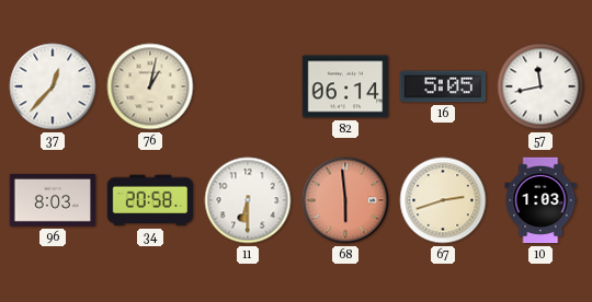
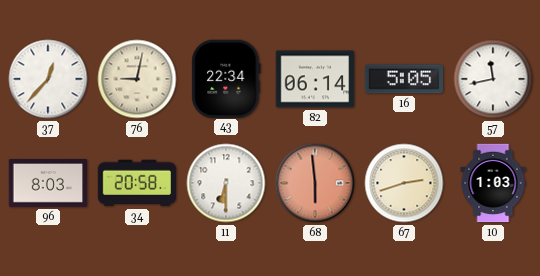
76: 1:02 -> 9:02
43: none -> 22:34
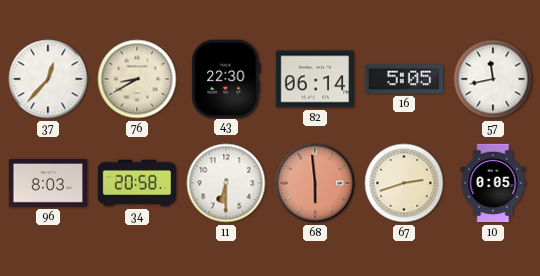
76: 9:02 -> 8:40
43: 22:34 -> 22:30
10: 1:03 -> 0:05
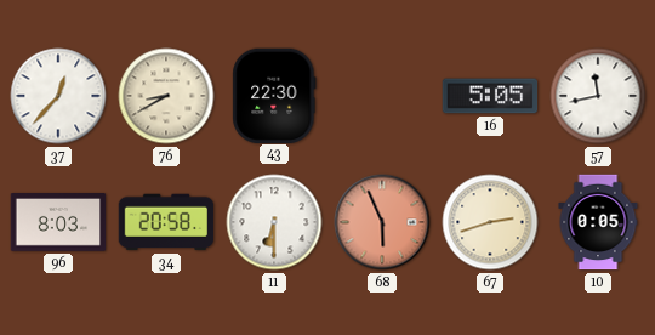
82: 06:14 -> none
68: 5:59 -> 5:56
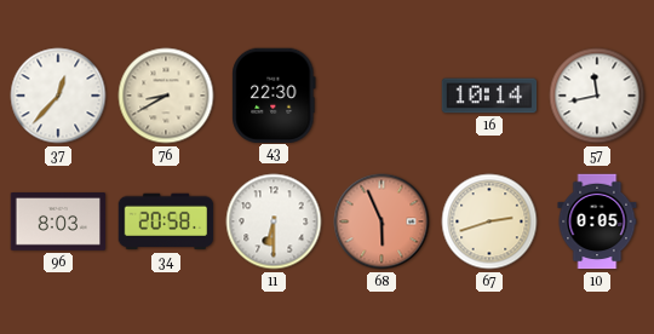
16: 5:05 -> 10:14
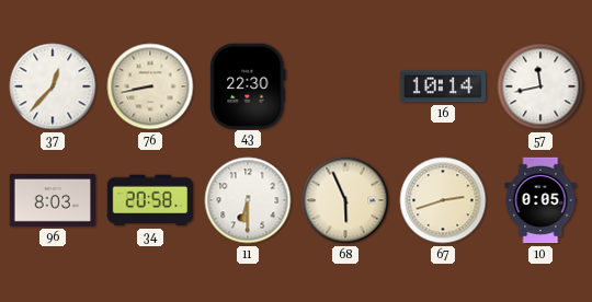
76: 8:40 -> 8:43
68 dial: salmon -> cream
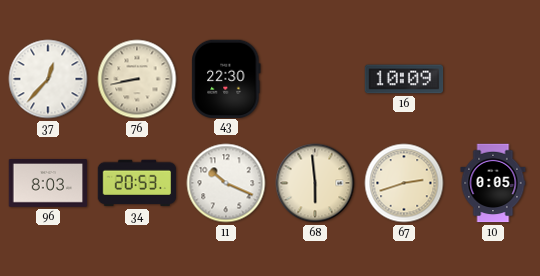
16: 10:14 -> 10:09
57: 11:43 -> none
34: 20:58 -> 20:53
11: 6:30 -> 10:19
68: 5:56 -> 5:59
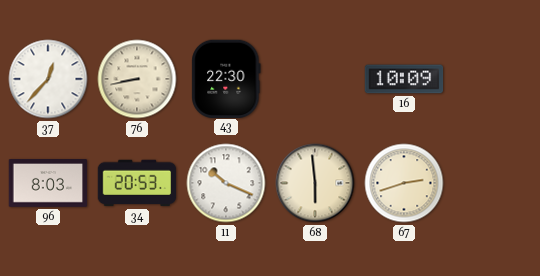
10: 0:05 -> none
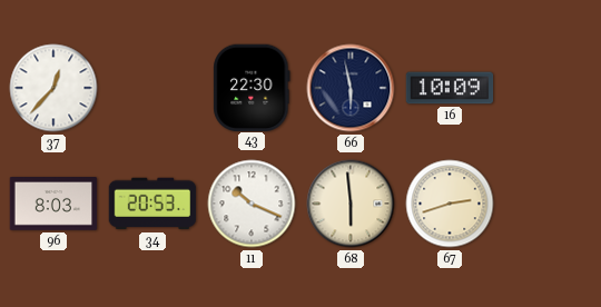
76: 8:43 -> none
66: none -> 5:58
